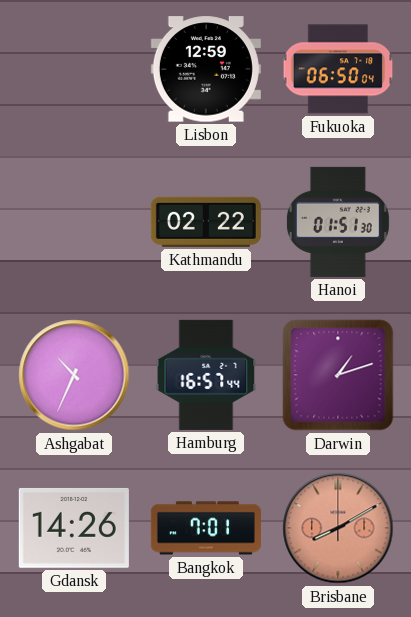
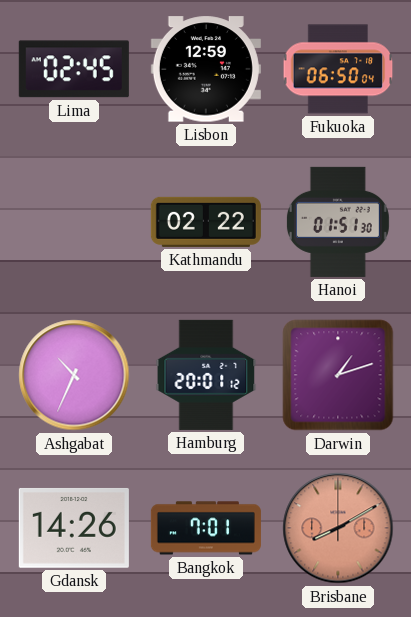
Lima: none -> 02:45
Hamburg: 16:57 -> 20:01
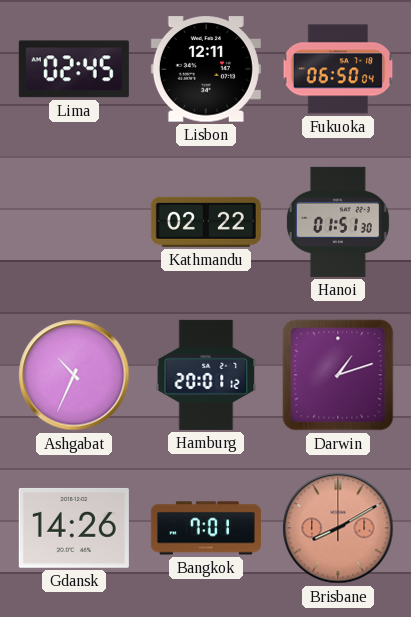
Lisbon: 12:59 -> 12:11
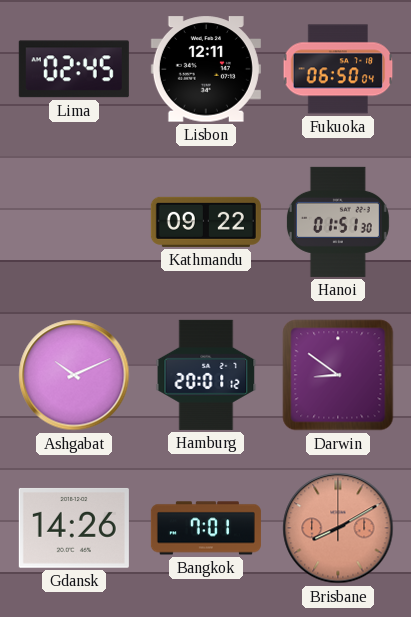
Kathmandu: 02:22 -> 09:22
Ashgabat: 10:34 -> 10:11
Darwin: 1:12 -> 8:51
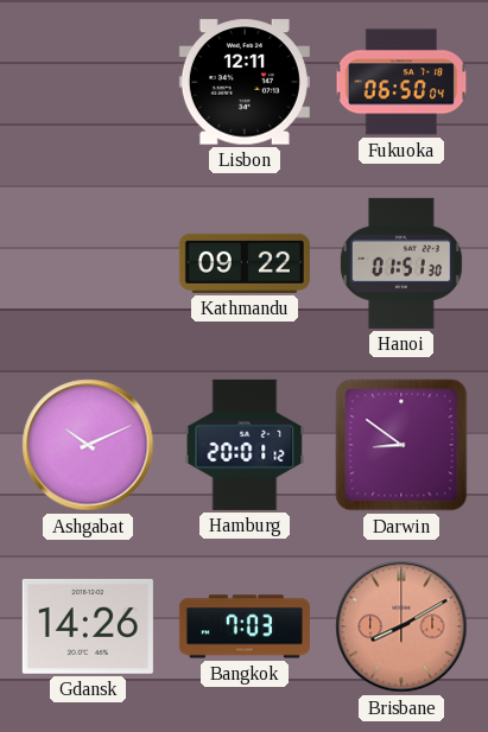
Lima: 02:45 -> none
Bangkok: 7:01 -> 7:03
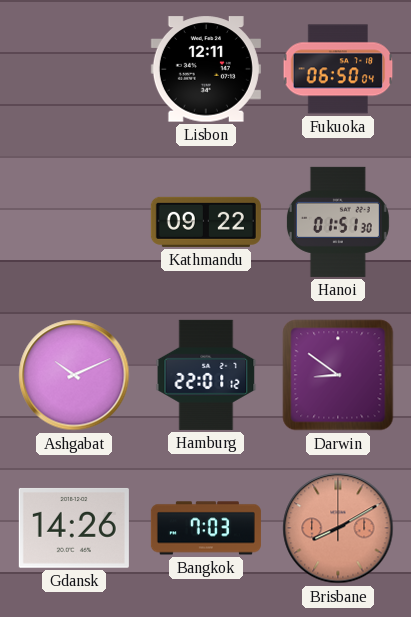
Hamburg: 20:01 -> 22:01
